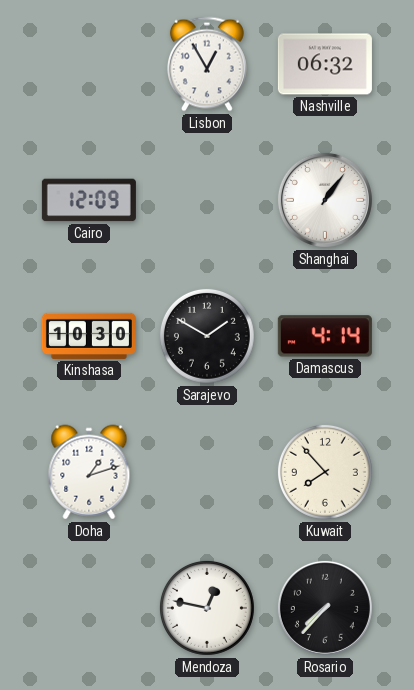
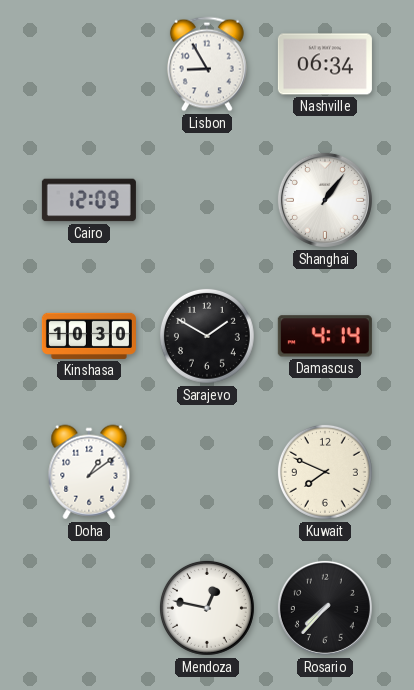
Lisbon: 12:55 -> 8:55
Nashville: 06:32 -> 06:34
Doha: 1:12 -> 1:09
Kuwait: 7:53 -> 7:49
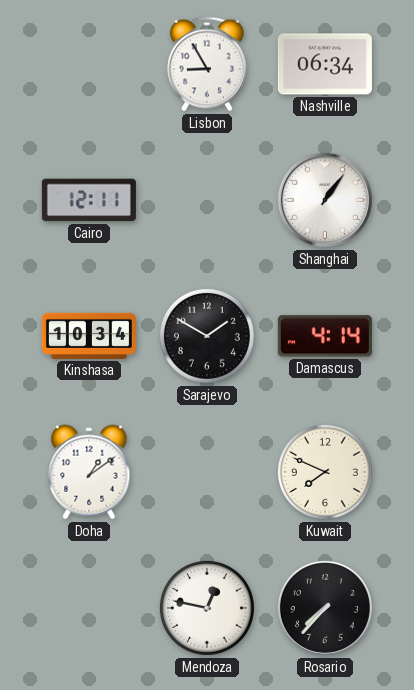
Cairo: 12:09 -> 12:11
Kinshasa: 10:30 -> 10:34
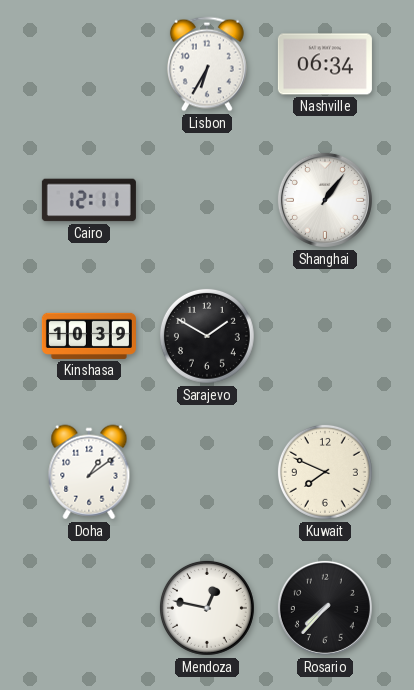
Lisbon: 8:55 -> 6:35
Kinshasa: 10:34 -> 10:39
Damascus: 4:14 -> none
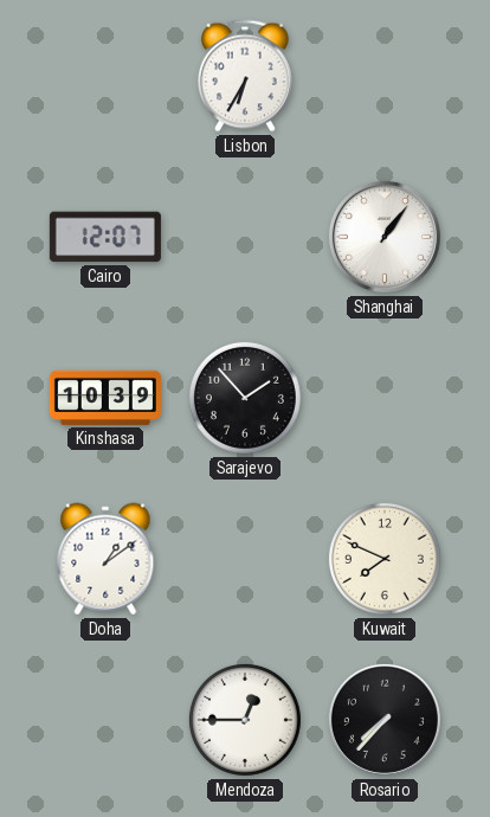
Nashville: 06:34 -> none
Cairo: 12:11 -> 12:07
Sarajevo: 1:50 -> 1:53
Mendoza: 12:47 -> 12:45
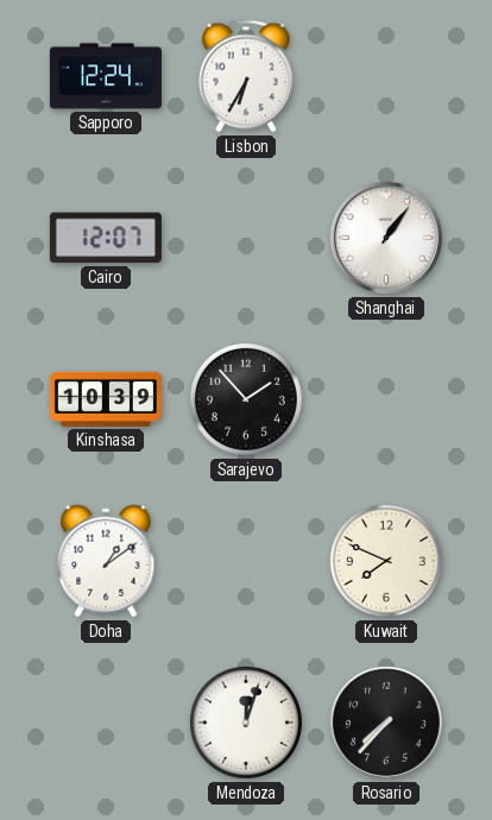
Sapporo: none -> 12:24
Mendoza: 12:45 -> 12:03
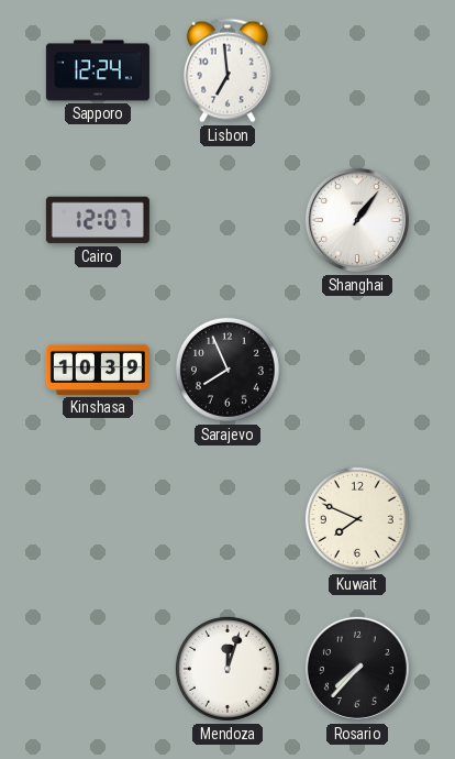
Lisbon: 6:35 -> 6:59
Sarajevo: 1:53 -> 7:56
Doha: 1:09 -> none
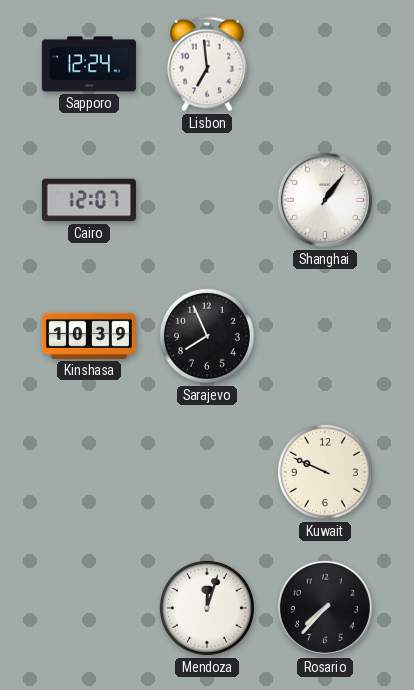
Kuwait: 7:49 -> 9:49
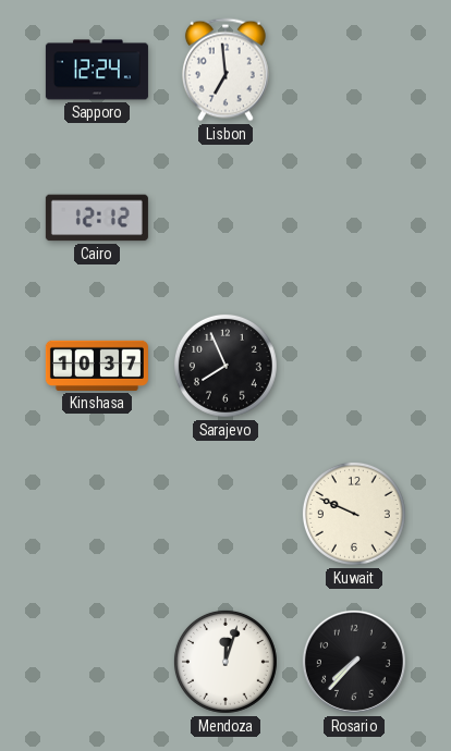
Cairo: 12:07 -> 12:12
Shanghai: 1:06 -> none
Kinshasa: 10:39 -> 10:37
